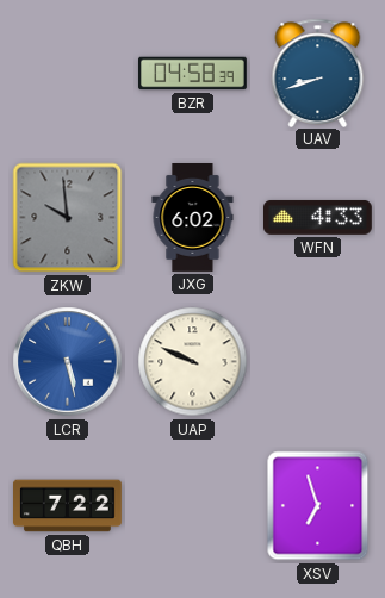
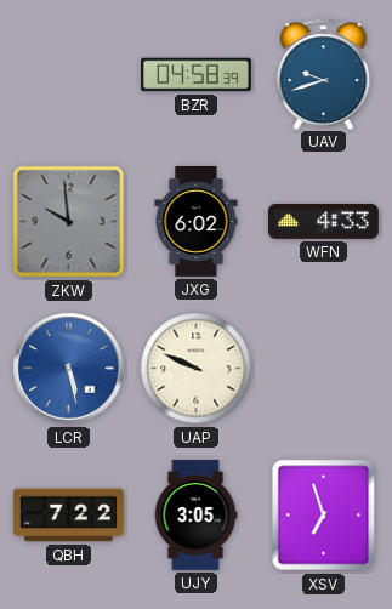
UAV: 8:42 -> 9:42
UJY: none -> 3:05
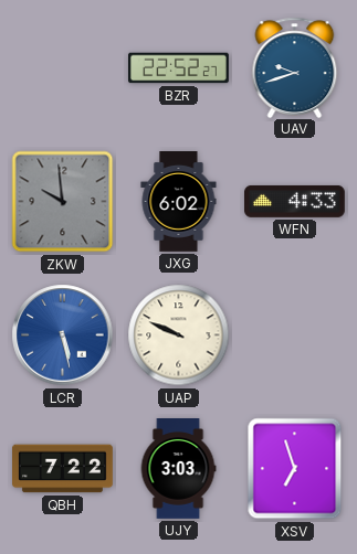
BZR: 04:58 -> 22:52
UJY: 3:05 -> 3:03
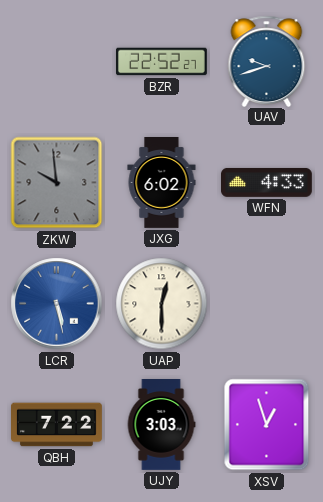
UAP: 9:49 -> 12:30
XSV: 6:57 -> 12:57
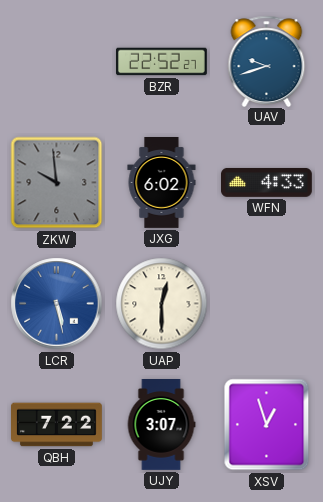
UJY: 3:03 -> 3:07
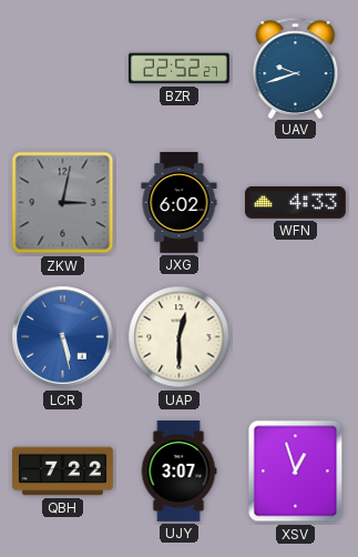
ZKW: 9:59 -> 3:02
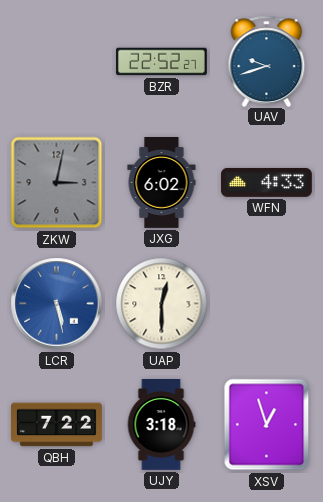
UJY: 3:07 -> 3:18
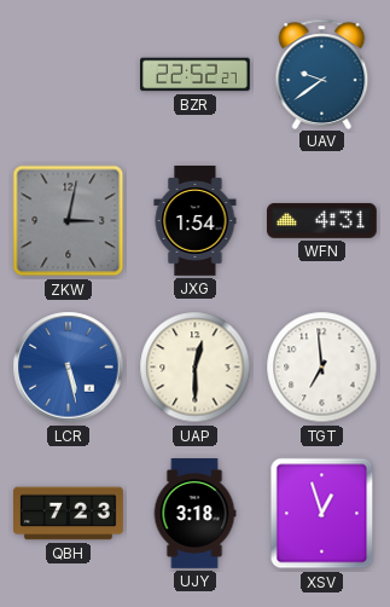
UAV: 9:42 -> 9:39
JXG: 6:02 -> 1:54
WFN: 4:33 -> 4:31
TGT: none -> 6:59
QBH: 7:22 -> 7:23
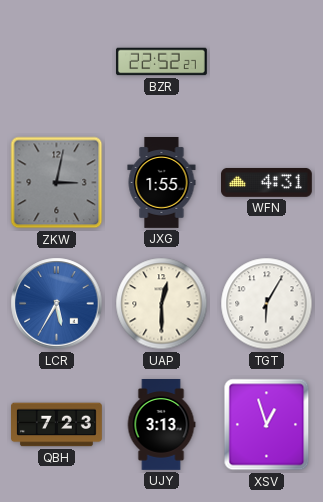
UAV: 9:39 -> none
JXG: 1:54 -> 1:55
LCR: 5:28 -> 5:35
TGT: 6:59 -> 6:05
UJY: 3:18 -> 3:13
